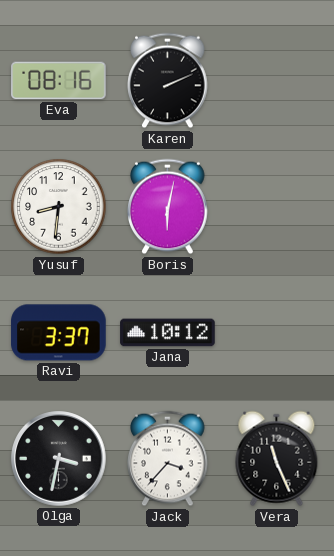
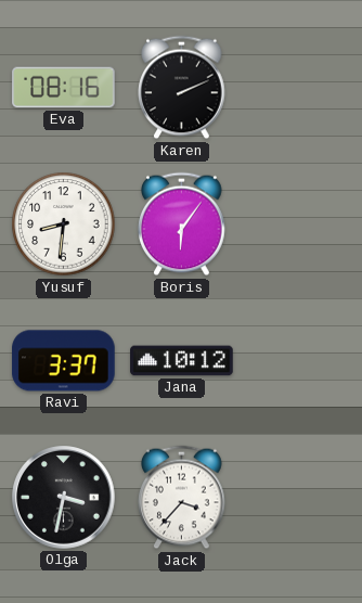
Boris: 6:02 -> 6:06
Vera: 11:26 -> none
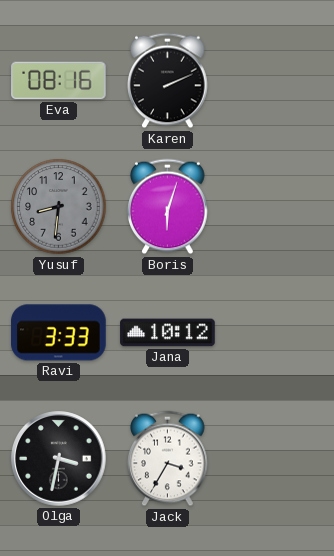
Yusuf dial: white -> grey
Boris: 6:06 -> 6:03
Ravi: 3:37 -> 3:33
Jack: 3:37 -> 3:35
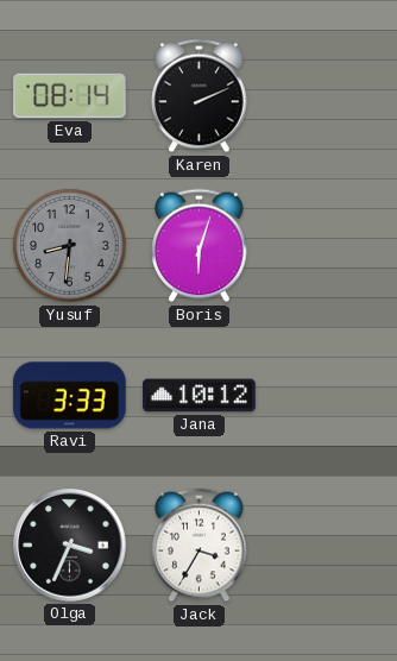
Eva: 08:16 -> 08:14
Olga: 3:32 -> 3:34
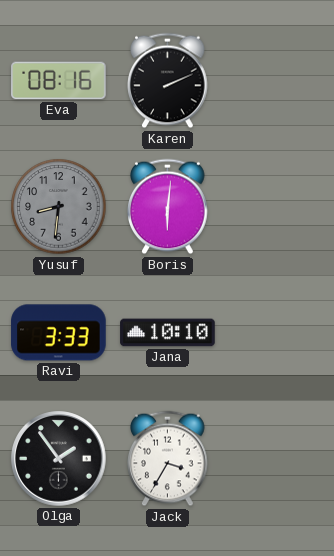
Eva: 08:14 -> 08:16
Boris: 6:03 -> 6:01
Jana: 10:12 -> 10:10
Olga: 3:34 -> 1:54
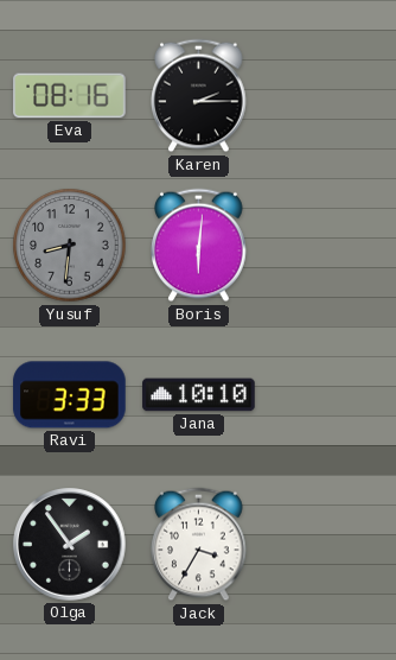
Karen: 2:11 -> 2:15
